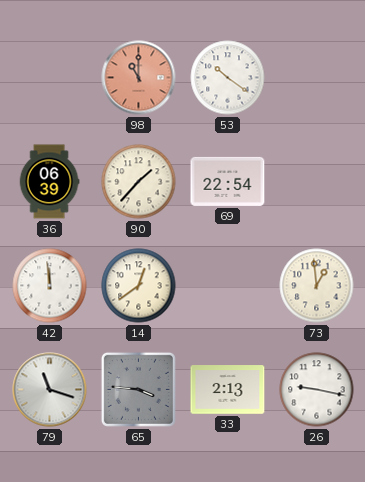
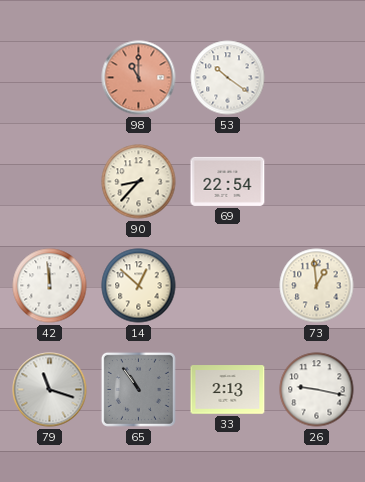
36: 06:39 -> none
90: 1:37 -> 8:37
14: 12:39 -> 12:52
65: 3:46 -> 10:54
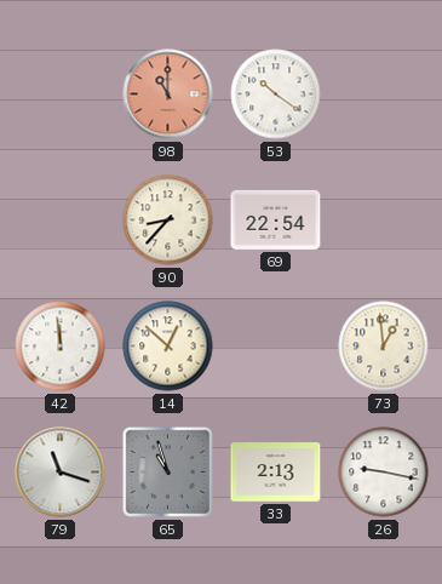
65: 10:54 -> 10:57
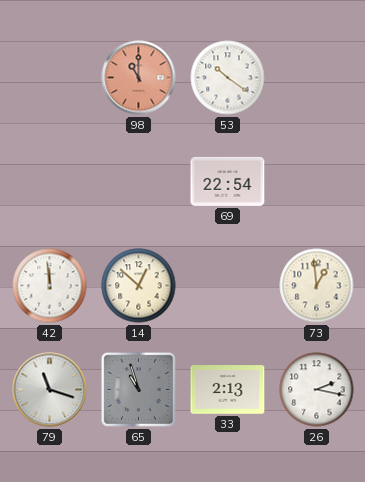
90: 8:37 -> none
26: 9:17 -> 2:17
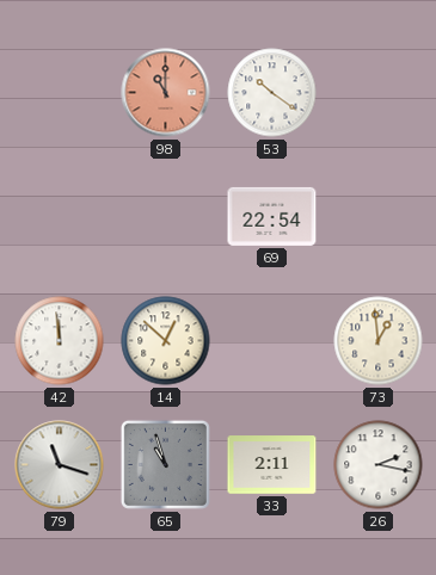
33: 2:13 -> 2:11
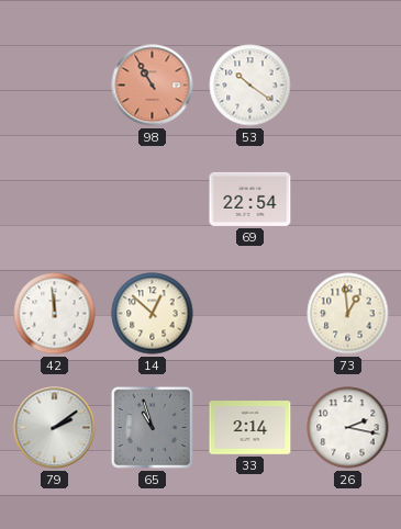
98: 11:00 -> 10:55
79: 11:18 -> 2:09
33: 2:11 -> 2:14
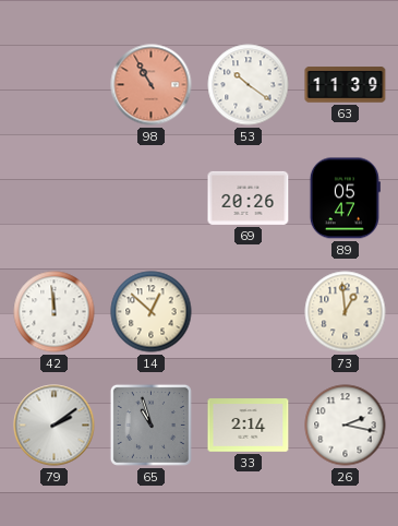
63: none -> 11:39
69: 22:54 -> 20:26
89: none -> 05:47
